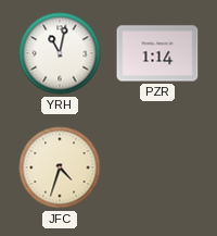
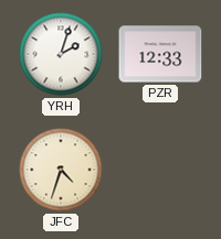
YRH: 11:02 -> 2:03
PZR: 1:14 -> 12:33
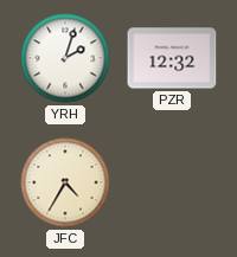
PZR: 12:33 -> 12:32
JFC: 4:33 -> 4:35
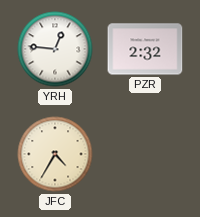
YRH: 2:03 -> 12:46
PZR: 12:32 -> 2:32
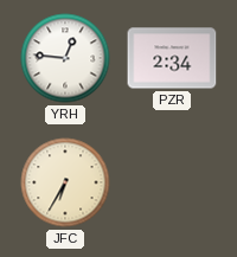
PZR: 2:32 -> 2:34
JFC: 4:35 -> 6:35
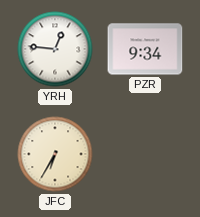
PZR: 2:34 -> 9:34
